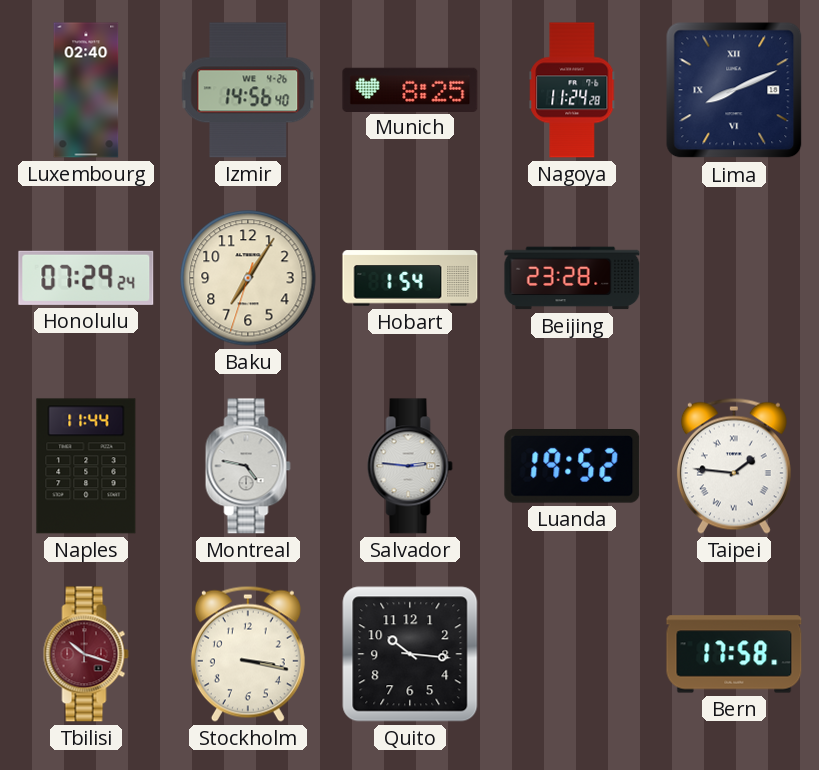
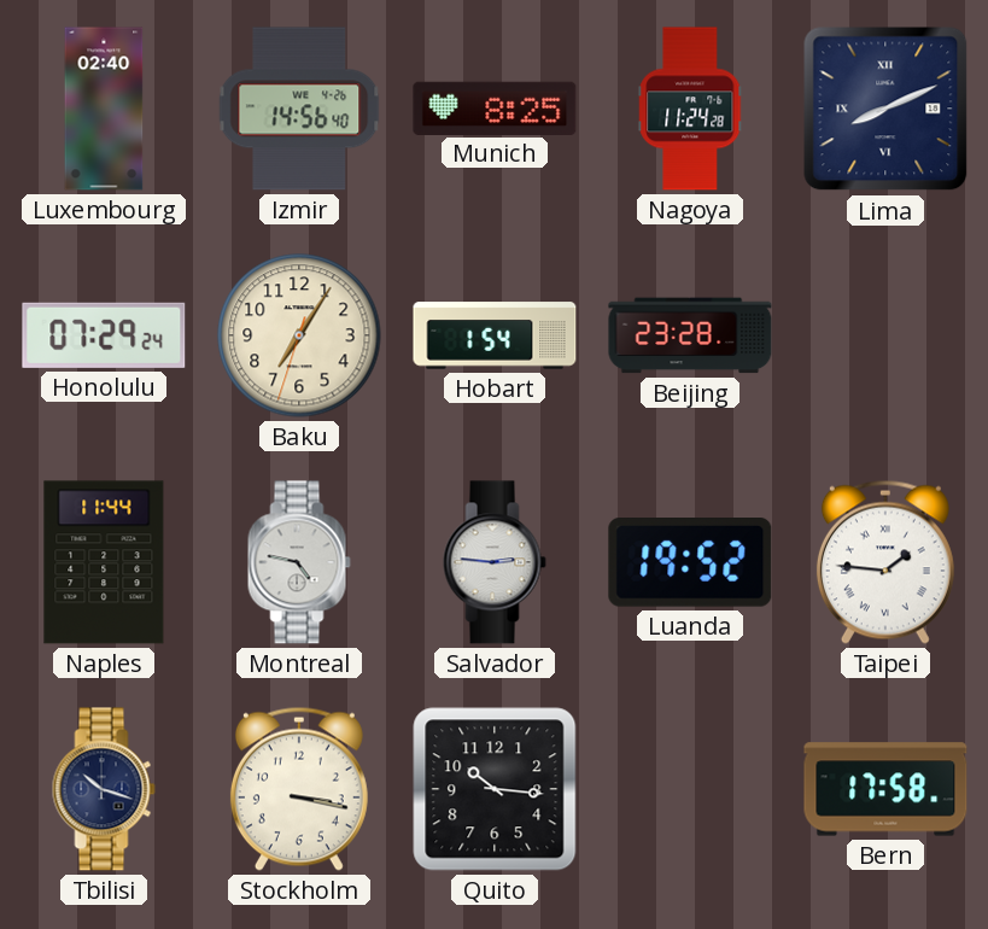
Tbilisi dial: burgundy -> navy
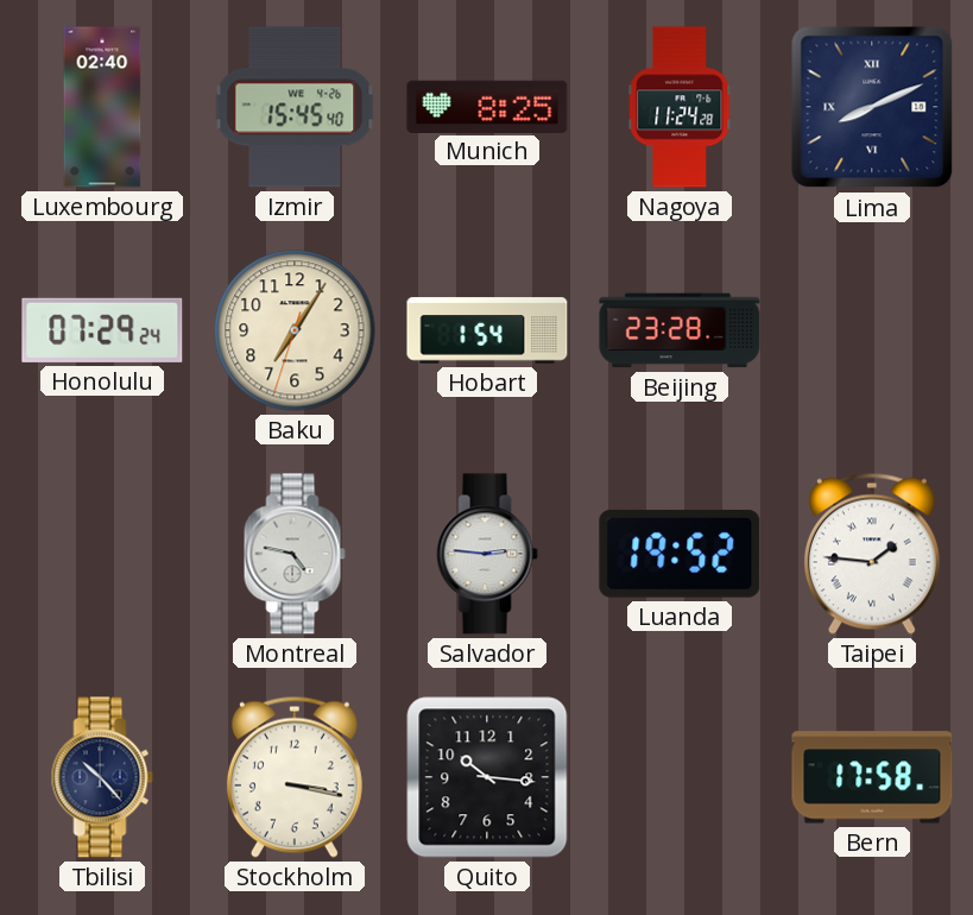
Izmir: 14:56 -> 15:45
Naples: 11:44 -> none
Tbilisi: 10:18 -> 10:23
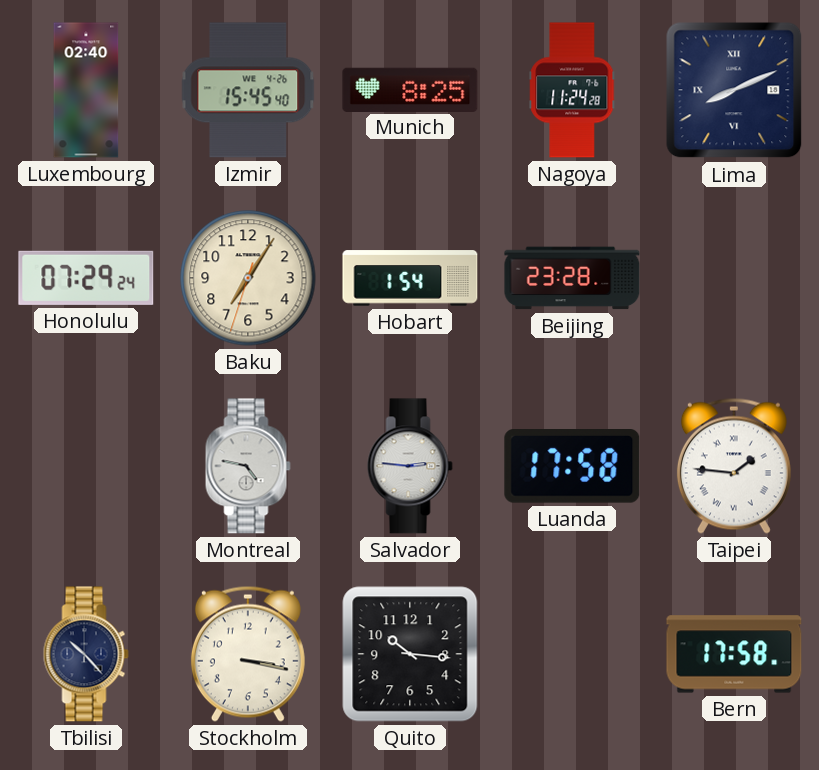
Luanda: 19:52 -> 17:58
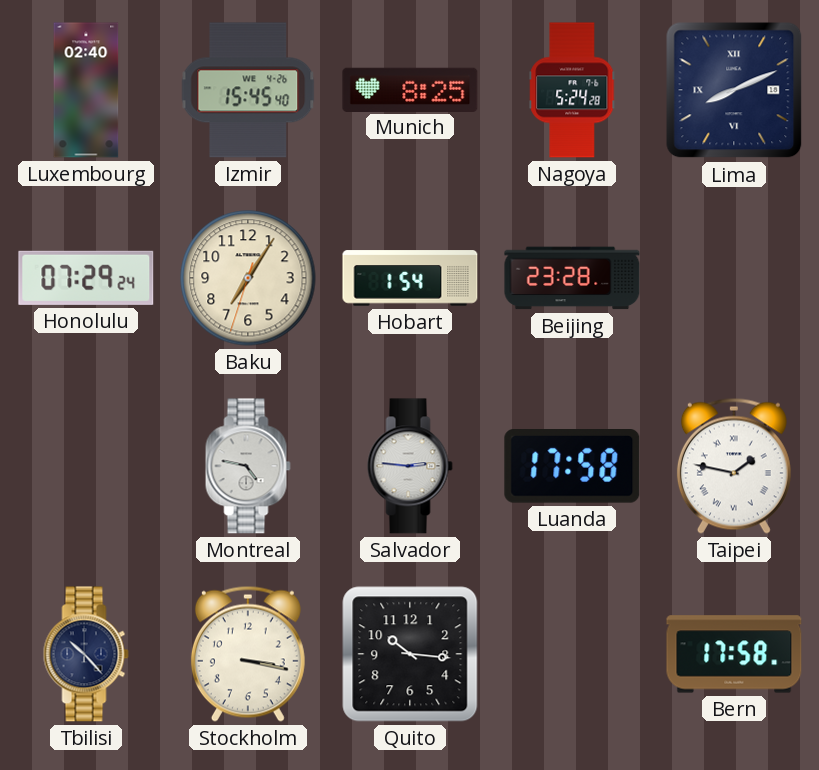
Nagoya: 11:24 -> 5:24
Taipei: 1:46 -> 1:47
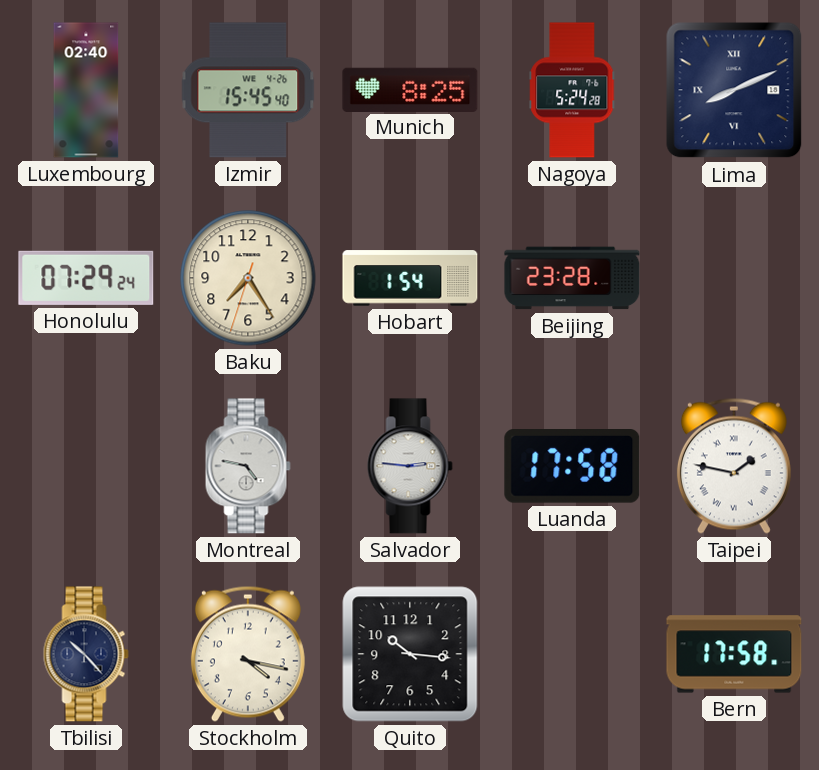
Baku: 7:05 -> 7:24
Stockholm: 3:17 -> 4:17
